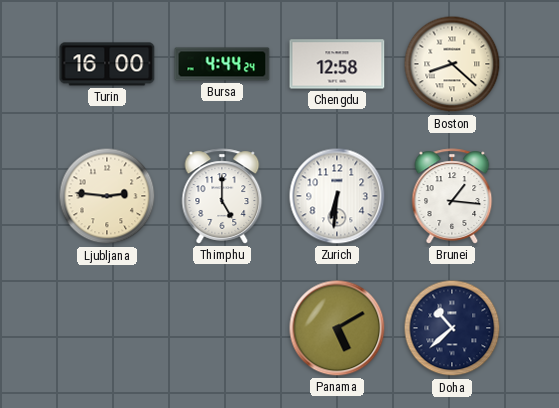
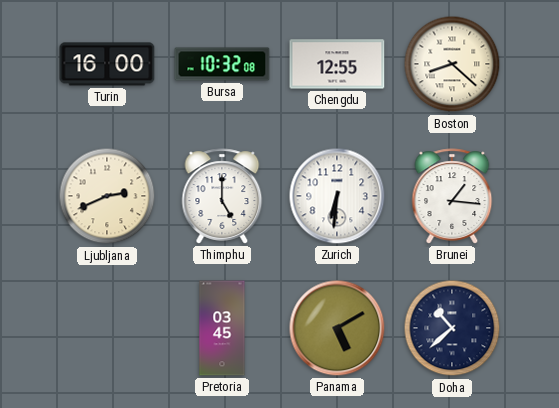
Bursa: 4:44 -> 10:32
Chengdu: 12:58 -> 12:55
Ljubljana: 2:46 -> 2:41
Pretoria: none -> 03:45
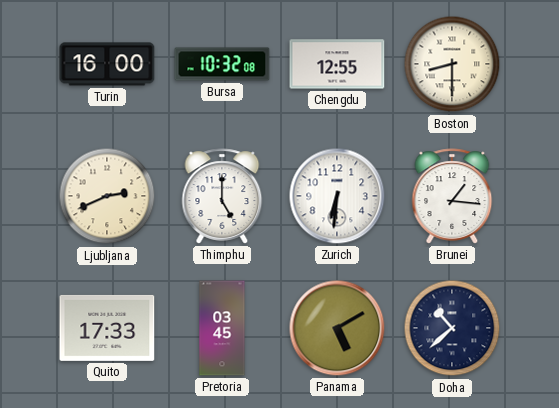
Boston: 8:22 -> 8:30
Quito: none -> 17:33
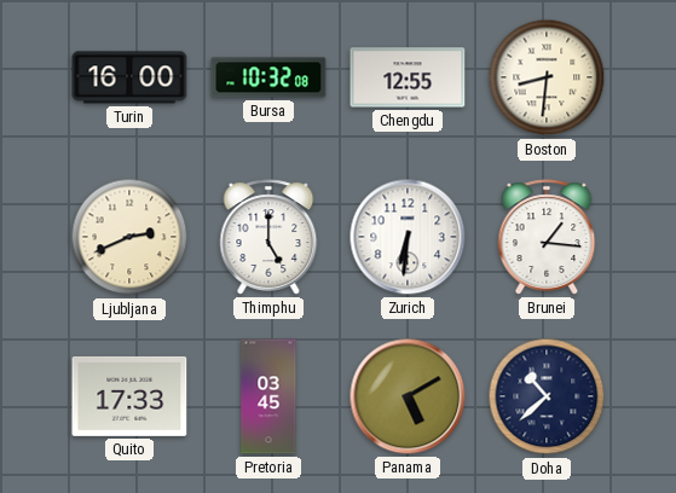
Boston: 8:30 -> 8:31
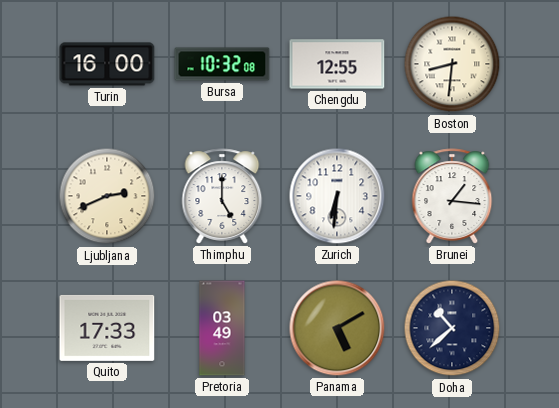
Pretoria: 03:45 -> 03:49
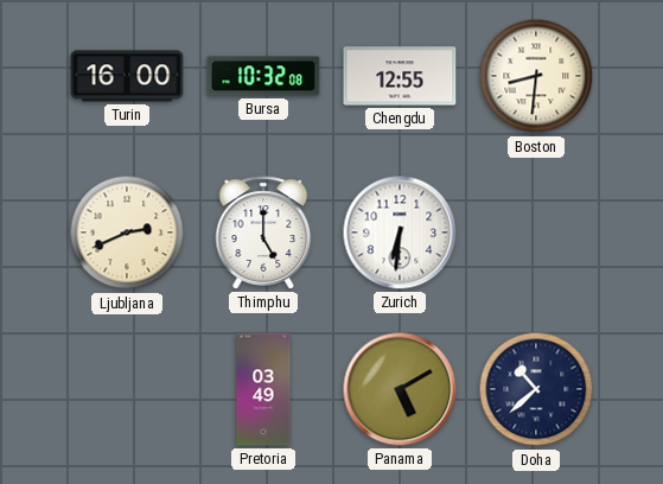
Brunei: 1:16 -> none
Quito: 17:33 -> none
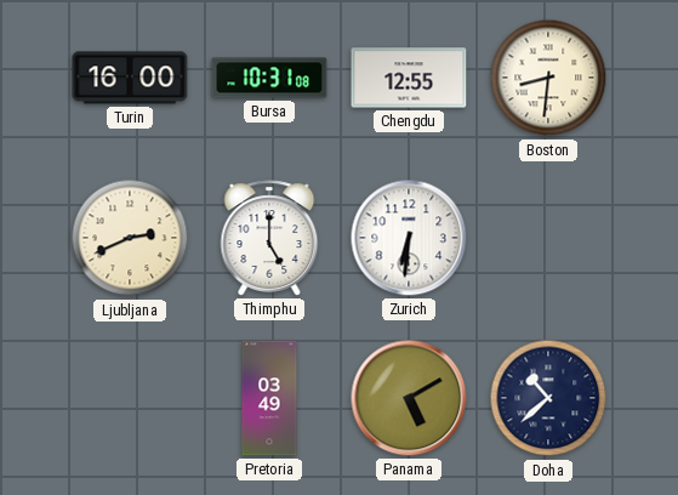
Bursa: 10:32 -> 10:31
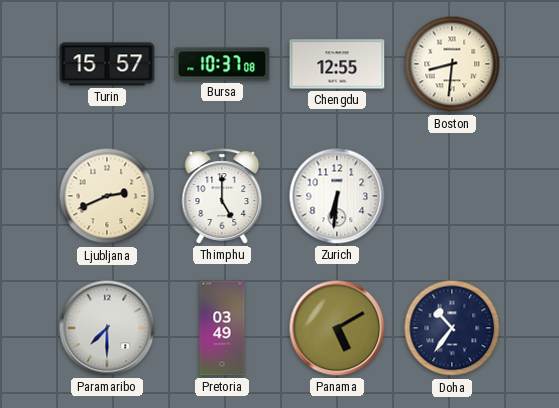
Turin: 16:00 -> 15:57
Bursa: 10:31 -> 10:37
Paramaribo: none -> 7:30
Doha: 10:38 -> 10:36
